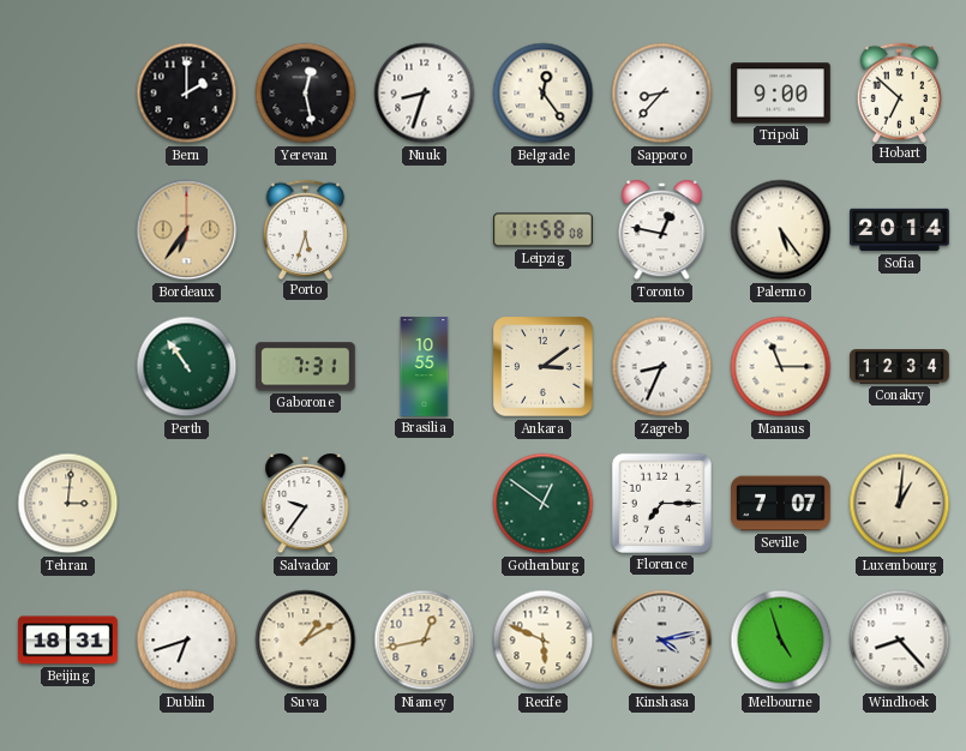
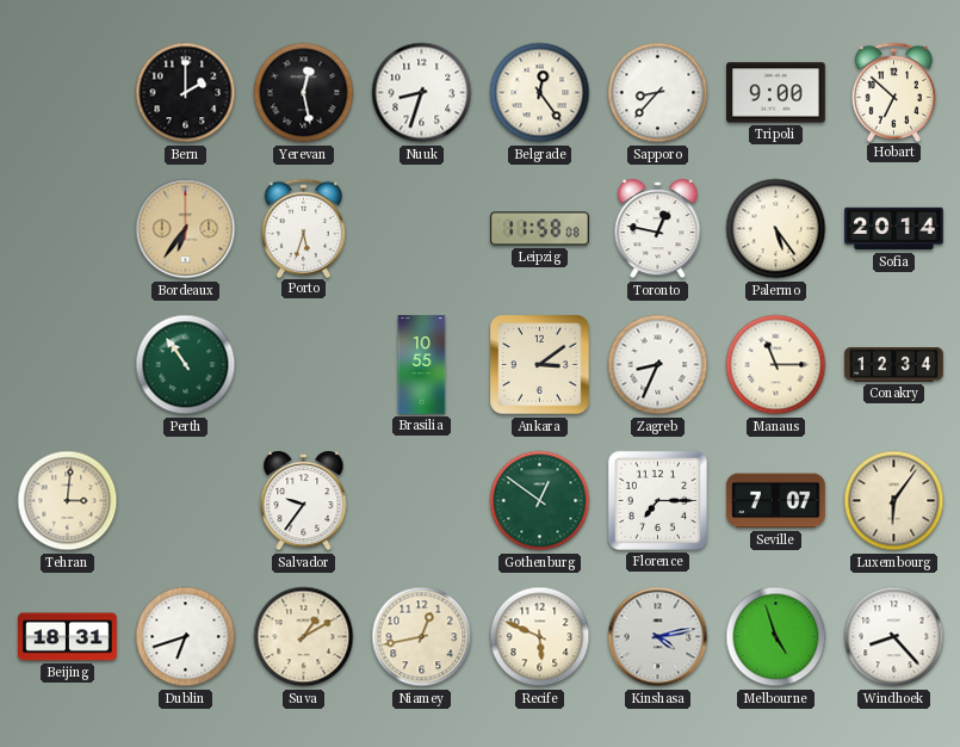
Gaborone: 7:31 -> none
Luxembourg: 1:01 -> 6:06
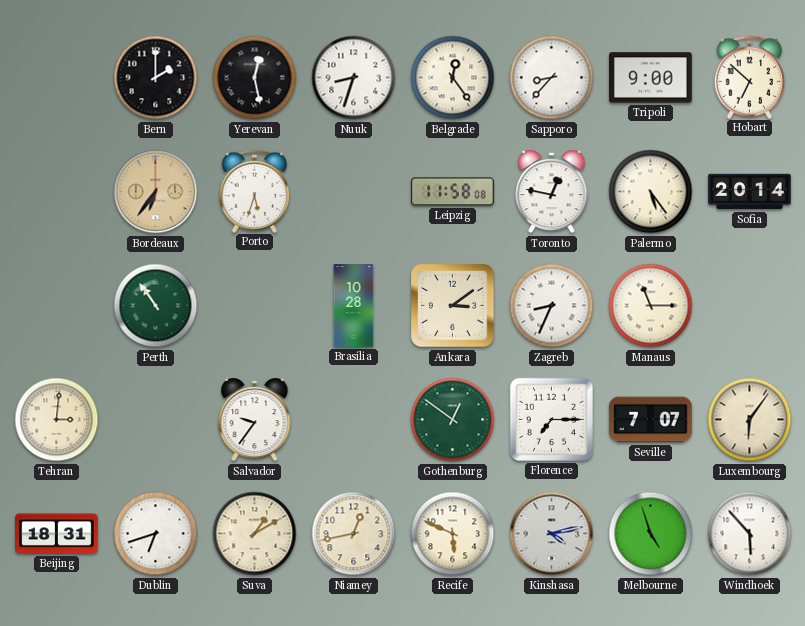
Brasilia: 10:55 -> 10:28
Conakry: 12:34 -> none
Windhoek: 8:23 -> 5:53
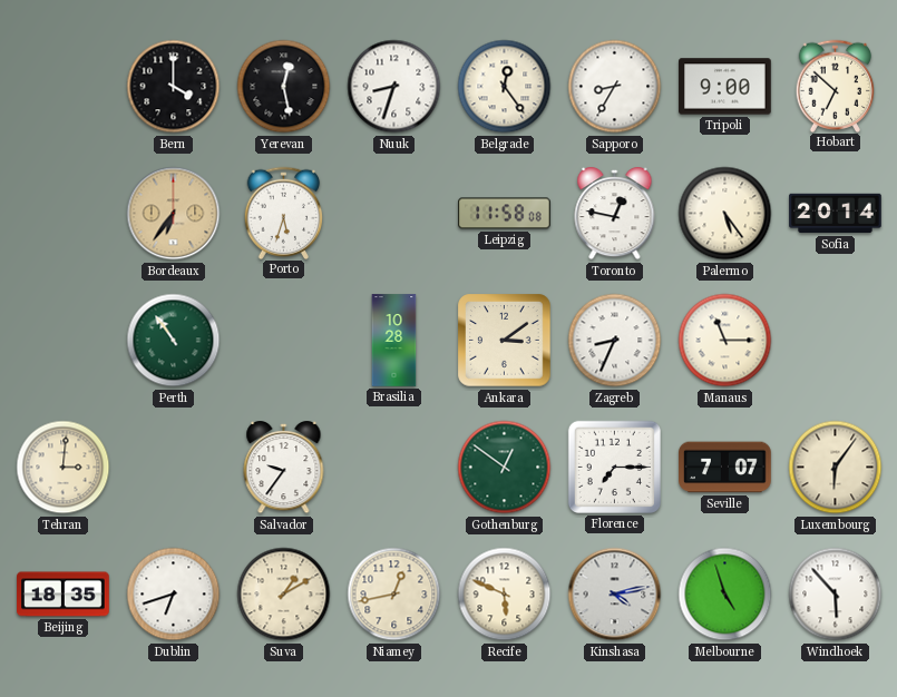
Bern: 2:00 -> 4:00
Sapporo: 8:37 -> 8:35
Beijing: 18:31 -> 18:35
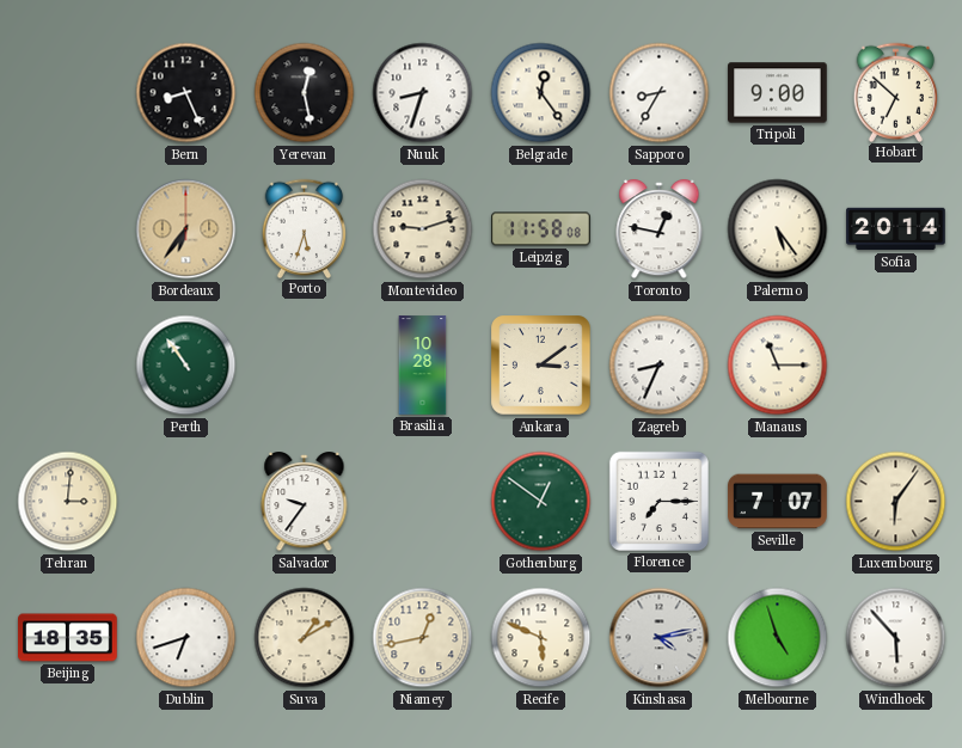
Bern: 4:00 -> 8:26
Montevideo: none -> 9:12
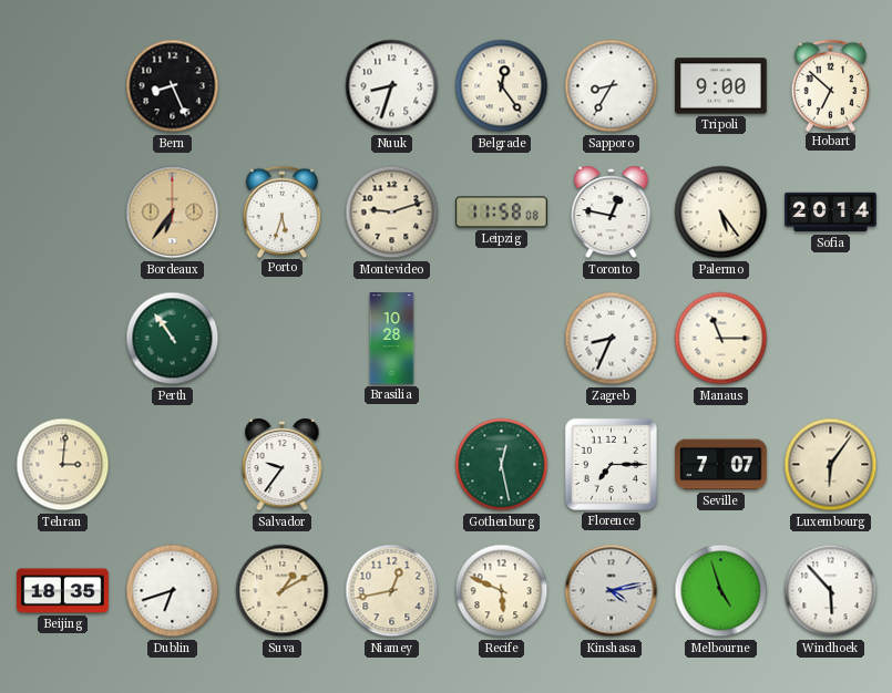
Yerevan: 12:28 -> none
Ankara: 3:09 -> none
Gothenburg: 12:51 -> 12:28
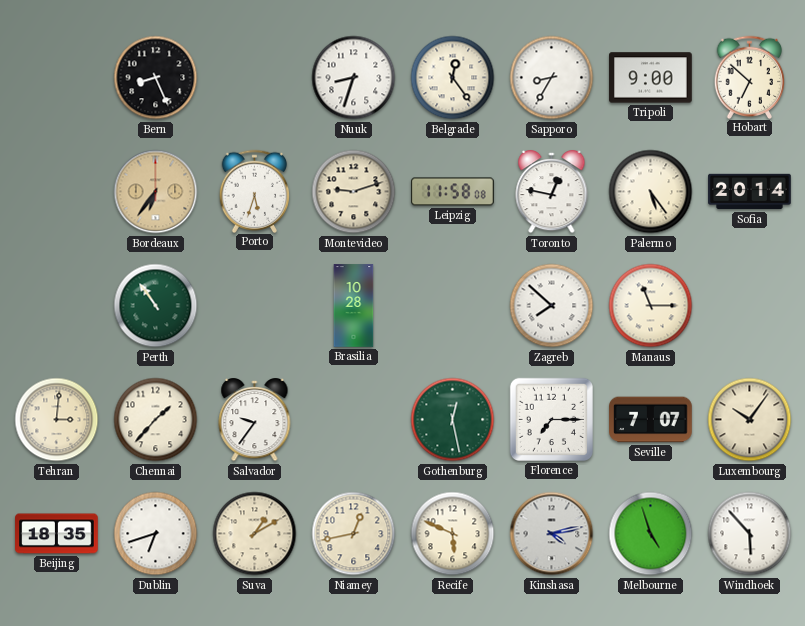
Zagreb: 8:34 -> 7:52
Chennai: none -> 1:37
Luxembourg: 6:06 -> 10:06
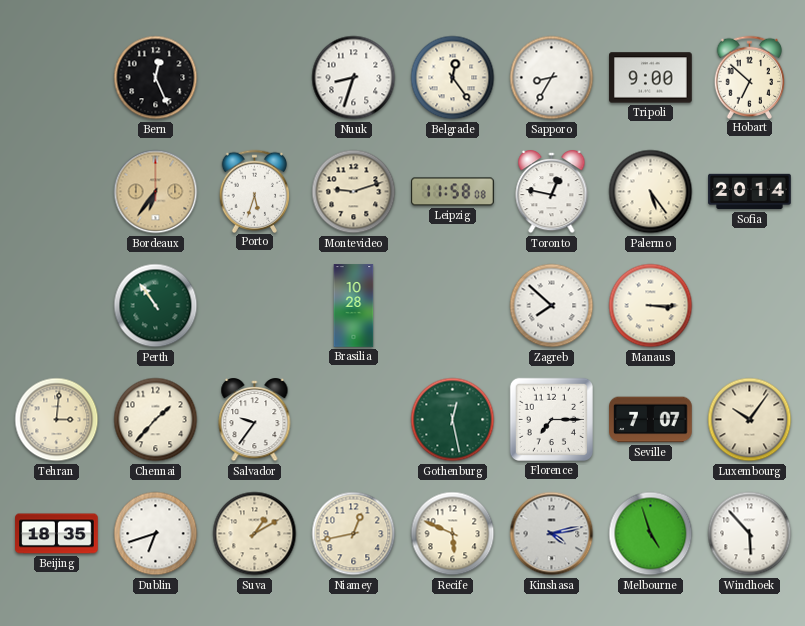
Bern: 8:26 -> 12:26
Manaus: 11:15 -> 3:15
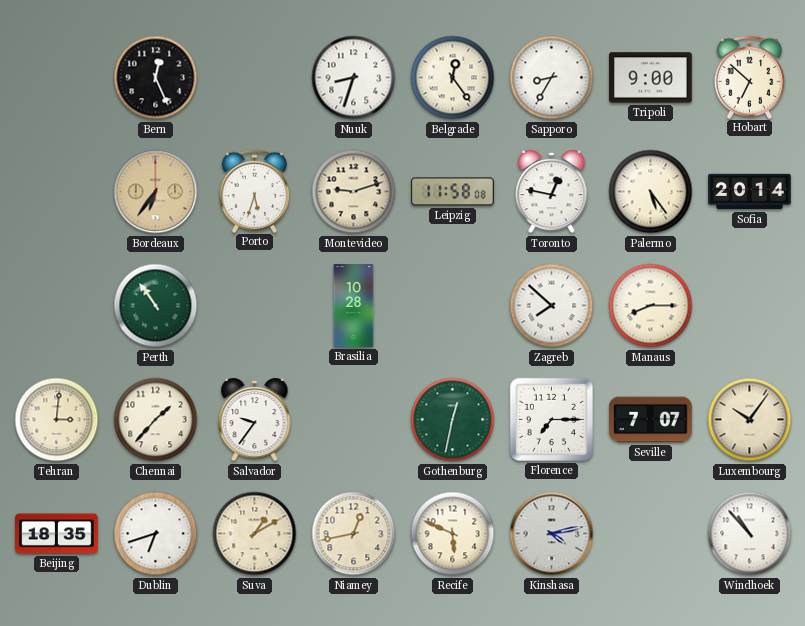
Manaus: 3:15 -> 8:15
Gothenburg: 12:28 -> 12:32
Melbourne: 4:57 -> none
Windhoek: 5:53 -> 10:53
